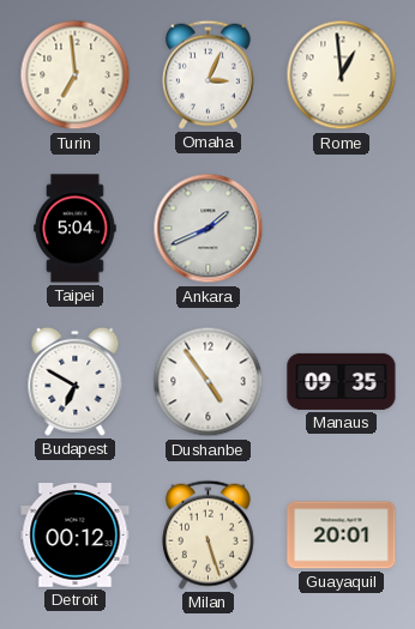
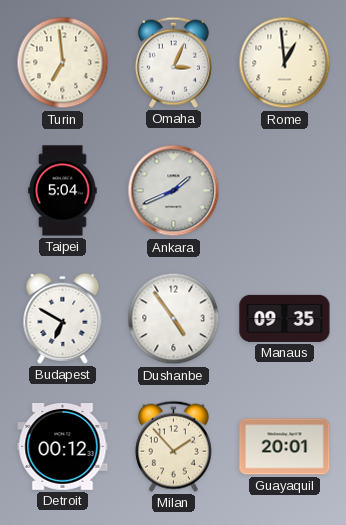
Milan: 5:27 -> 1:53
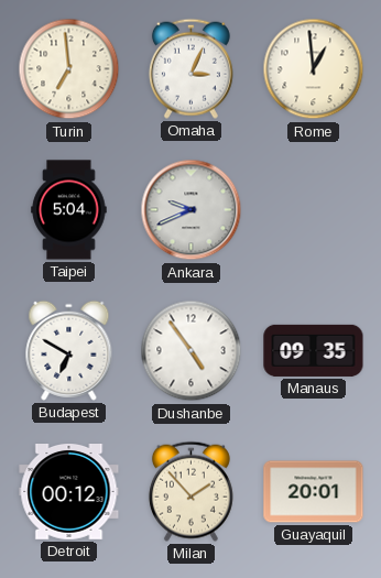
Ankara: 1:41 -> 9:41
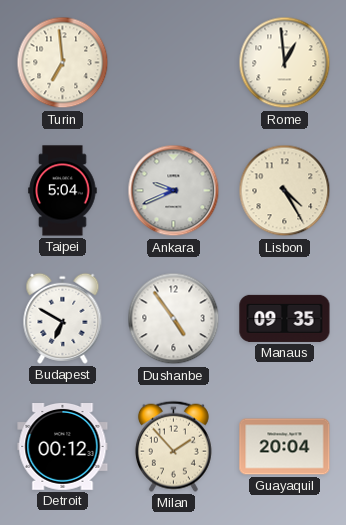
Omaha: 3:04 -> none
Lisbon: none -> 4:25
Guayaquil: 20:01 -> 20:04
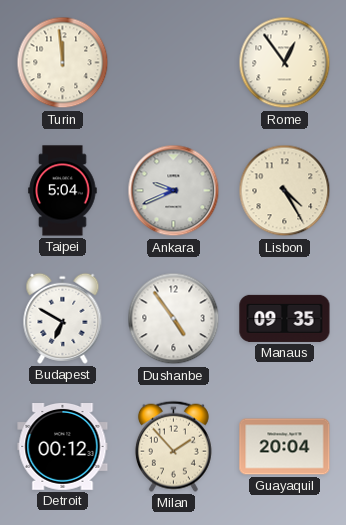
Turin: 6:59 -> 11:59
Rome: 12:59 -> 12:54
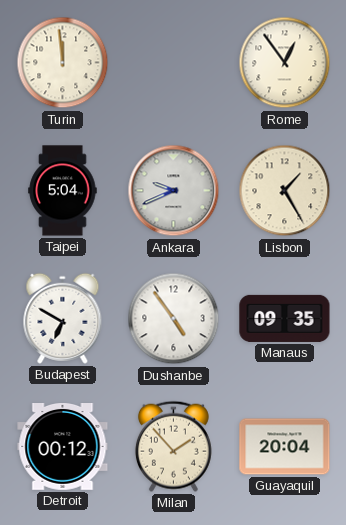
Lisbon: 4:25 -> 1:25
